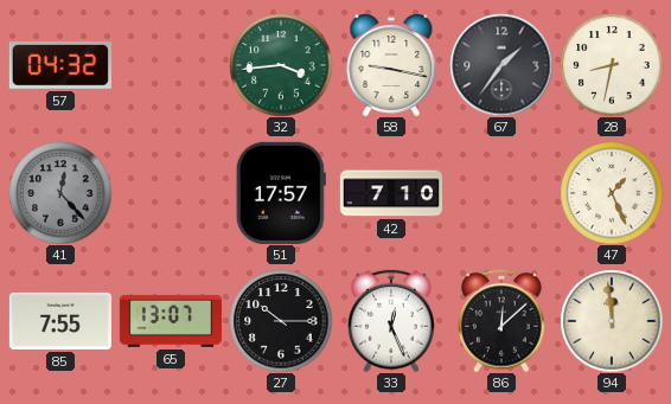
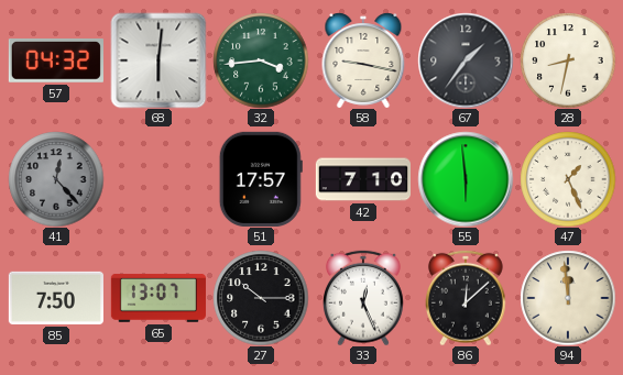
68: none -> 6:01
55: none -> 5:59
85: 7:55 -> 7:50
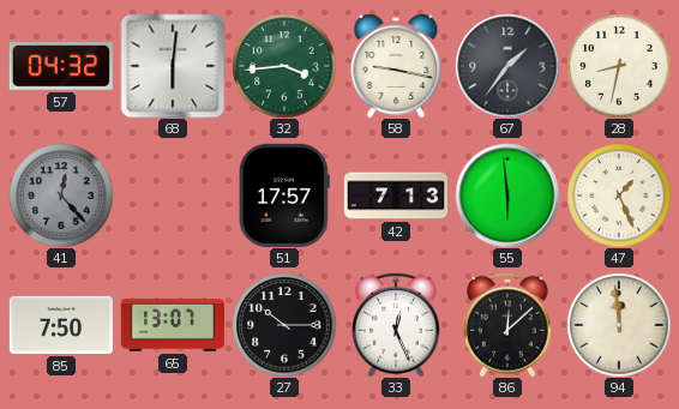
42: 7:10 -> 7:13
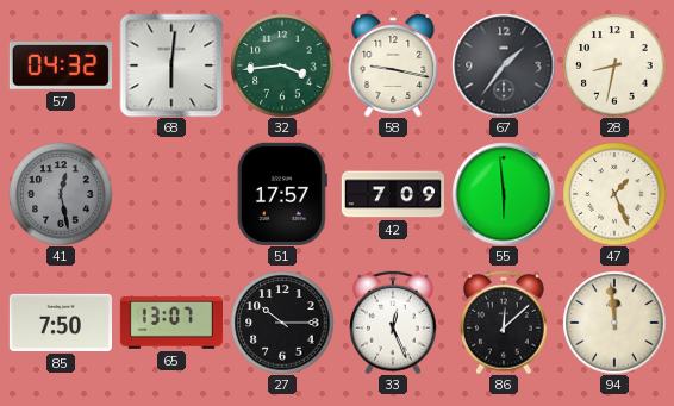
41: 12:23 -> 12:28
42: 7:13 -> 7:09
